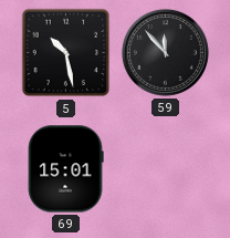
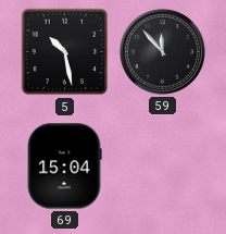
69: 15:01 -> 15:04
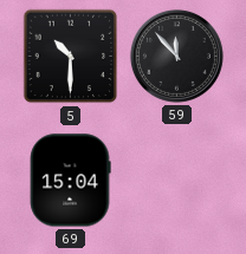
5: 10:28 -> 10:30
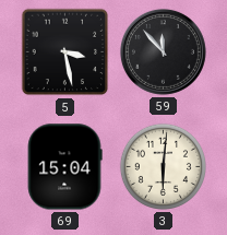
5: 10:30 -> 3:28
3: none -> 6:01
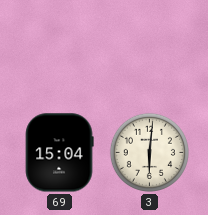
5: 3:28 -> none
59: 11:53 -> none
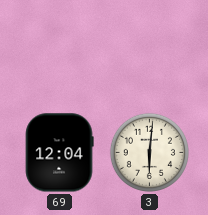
69: 15:04 -> 12:04
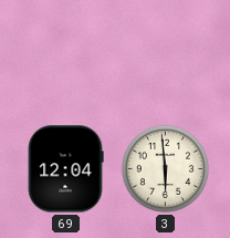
3: 6:01 -> 5:59
